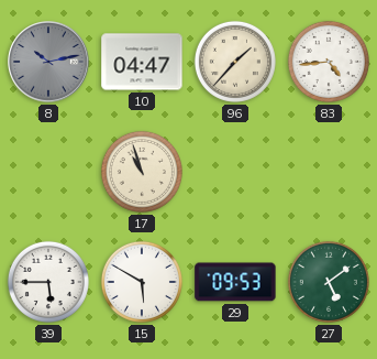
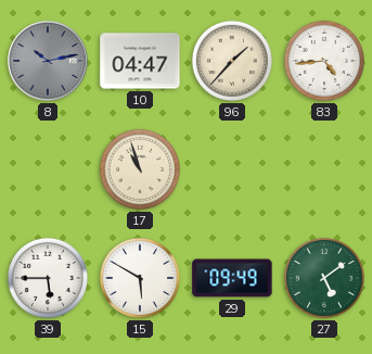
29: 09:53 -> 09:49
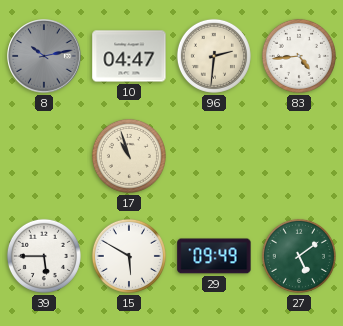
96: 1:37 -> 2:31
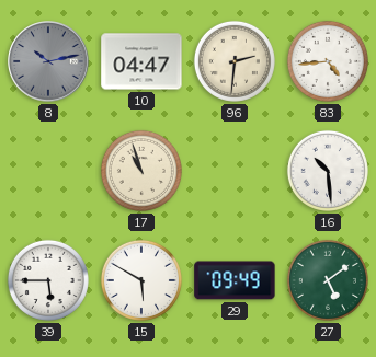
16: none -> 10:29
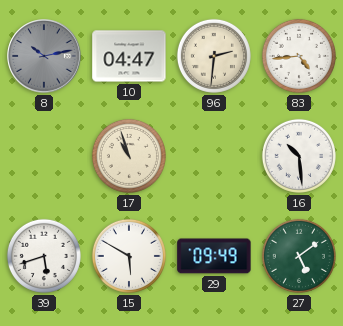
39: 5:45 -> 5:42
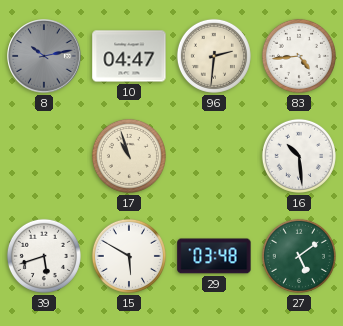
29: 09:49 -> 03:48
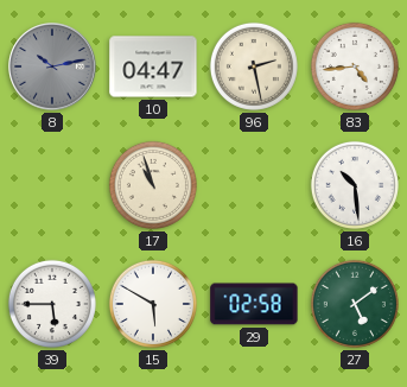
96: 2:31 -> 2:28
39: 5:42 -> 5:45
29: 03:48 -> 02:58
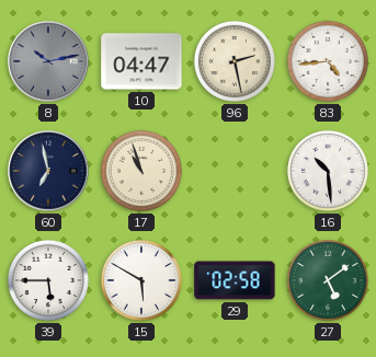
60: none -> 6:58
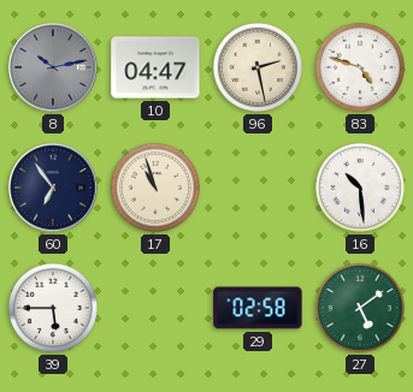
83: 4:44 -> 4:48
60: 6:58 -> 6:54
15: 5:50 -> none
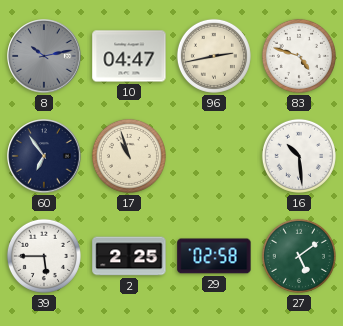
96: 2:28 -> 2:43
2: none -> 2:25
